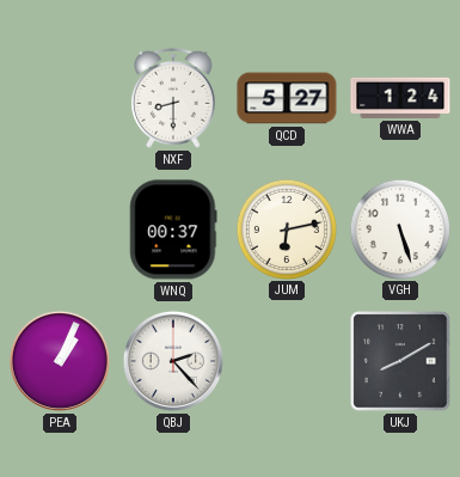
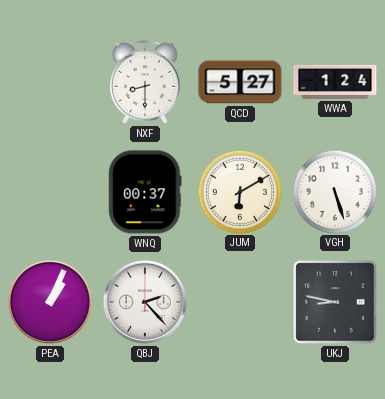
JUM: 6:13 -> 6:10
UKJ: 8:10 -> 8:47
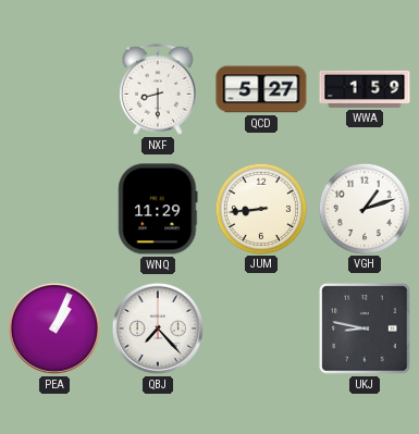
WWA: 1:24 -> 1:59
WNQ: 00:37 -> 11:29
JUM: 6:10 -> 8:44
VGH: 5:27 -> 1:12
QBJ: 2:23 -> 7:23
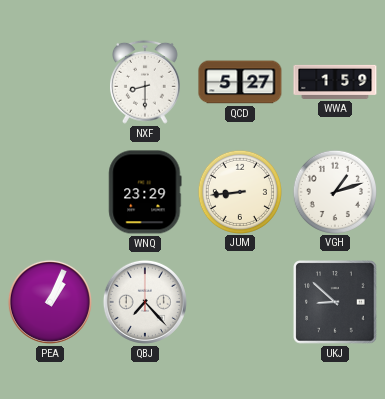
WNQ: 11:29 -> 23:29
UKJ: 8:47 -> 8:52
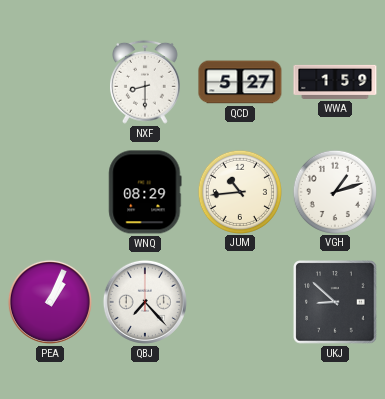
WNQ: 23:29 -> 08:29
JUM: 8:44 -> 10:44
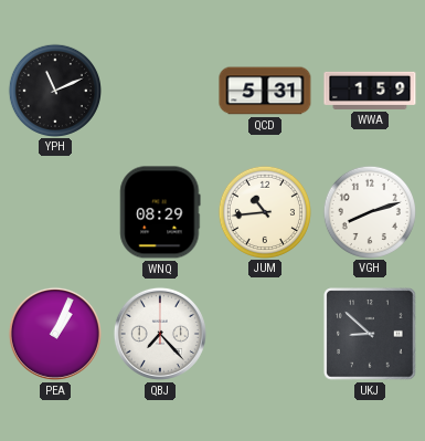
YPH: none -> 11:11
NXF: 8:30 -> none
QCD: 5:27 -> 5:31
VGH: 1:12 -> 8:12
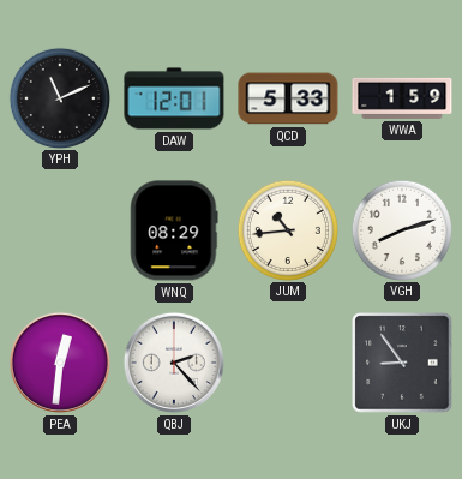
DAW: none -> 12:01
QCD: 5:31 -> 5:33
PEA: 1:04 -> 12:31
QBJ: 7:23 -> 2:23
UKJ: 8:52 -> 8:54
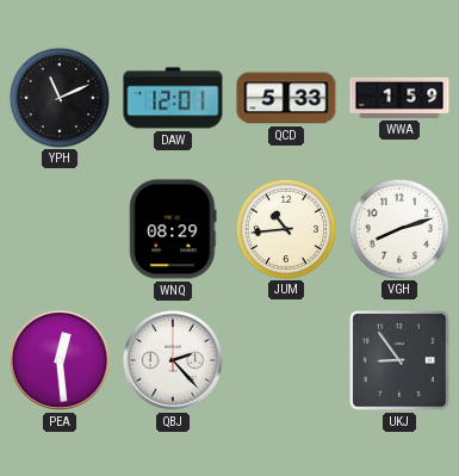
PEA: 12:31 -> 12:29
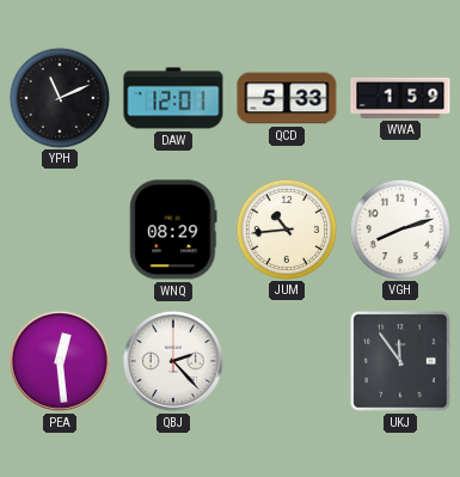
UKJ: 8:54 -> 11:54
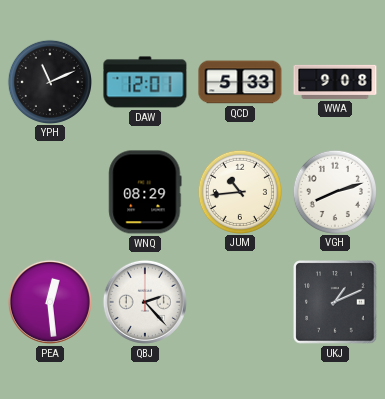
WWA: 1:59 -> 9:08
UKJ: 11:54 -> 1:11
